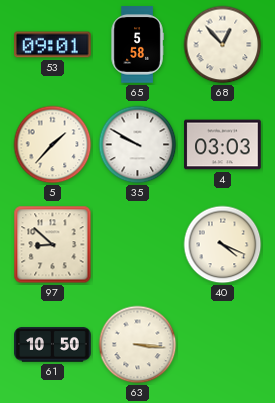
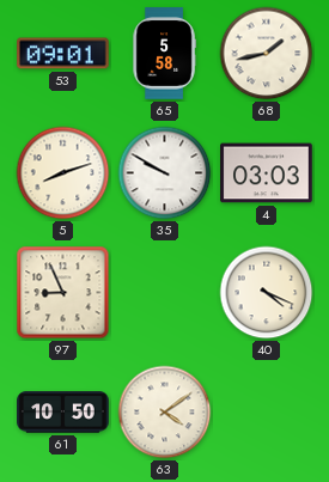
68: 12:53 -> 1:43
5: 1:37 -> 8:12
97: 8:52 -> 8:56
63: 3:16 -> 4:09
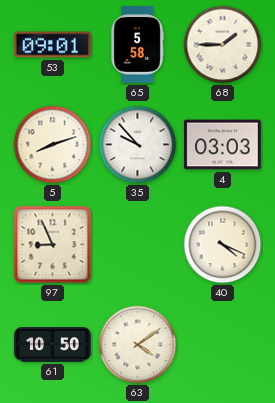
68: 1:43 -> 1:45
35: 9:50 -> 9:53
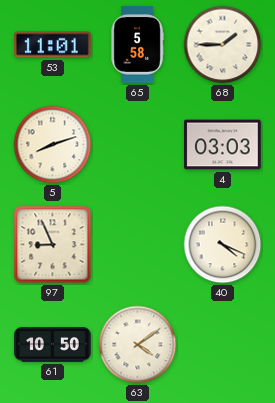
53: 09:01 -> 11:01
35: 9:53 -> none
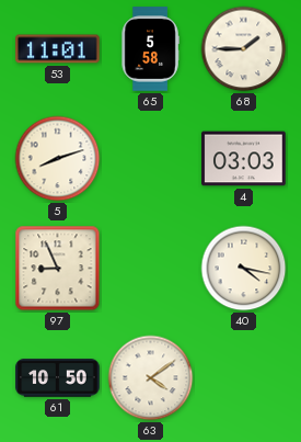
40: 4:19 -> 4:17
